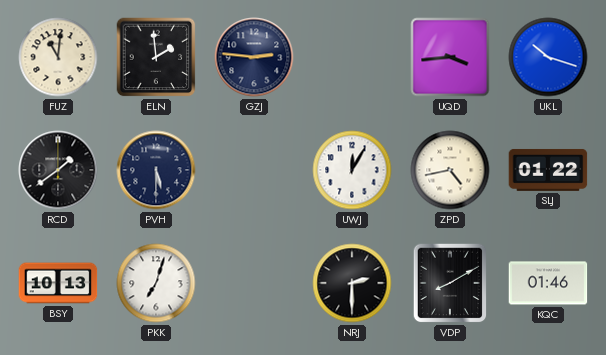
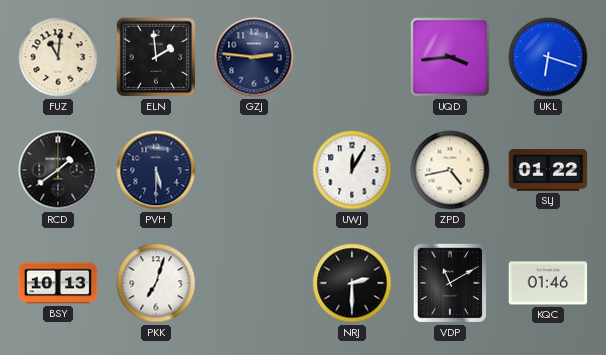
UKL: 10:18 -> 6:18
VDP: 8:10 -> 11:10
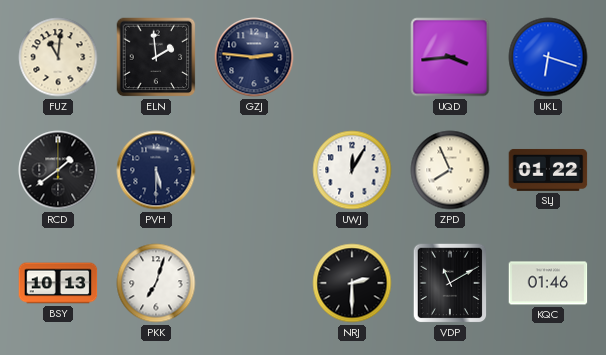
ZPD: 4:43 -> 7:56
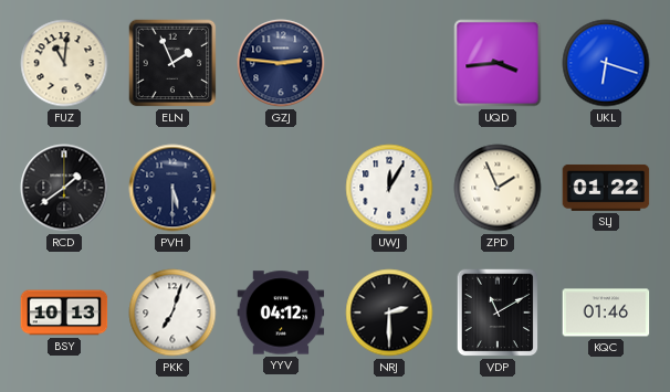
ELN: 1:59 -> 1:56
ZPD: 7:56 -> 1:56
YYV: none -> 04:12
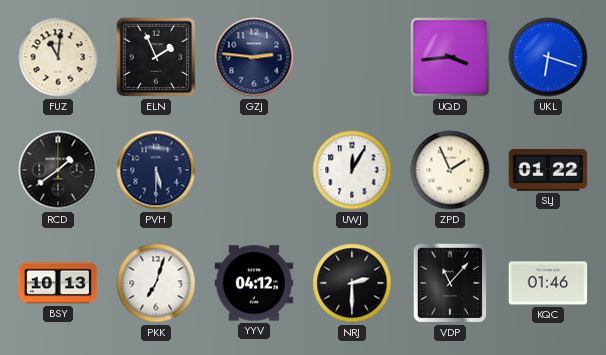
VDP: 11:10 -> 11:07
